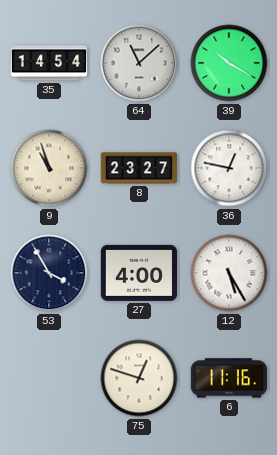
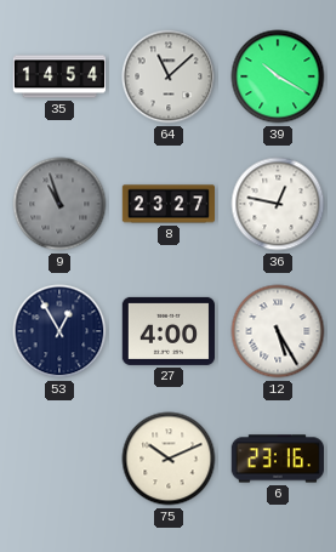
9 dial: cream -> grey
53: 3:55 -> 12:55
75: 12:48 -> 10:11
6: 11:16 -> 23:16
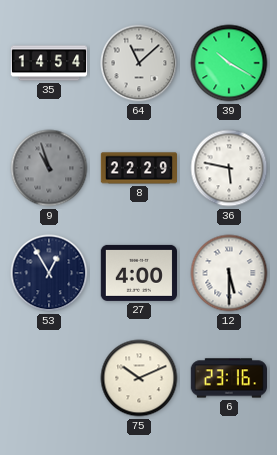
8: 23:27 -> 22:29
36: 12:47 -> 5:47
12: 5:25 -> 5:30
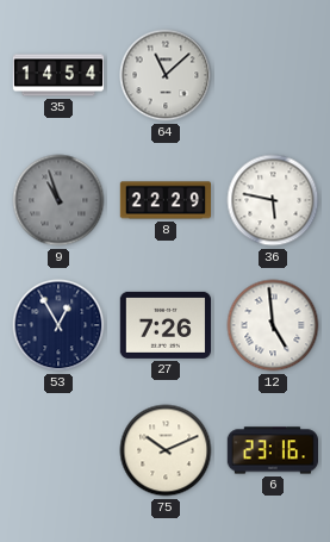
39: 10:20 -> none
27: 4:00 -> 7:26
12: 5:30 -> 4:59
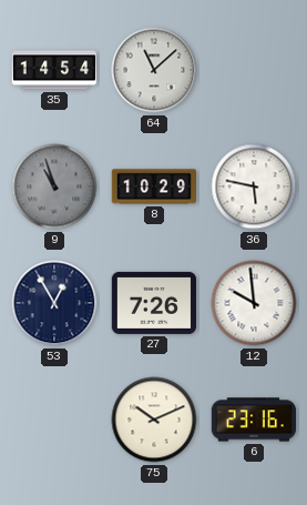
8: 22:29 -> 10:29
12: 4:59 -> 9:59
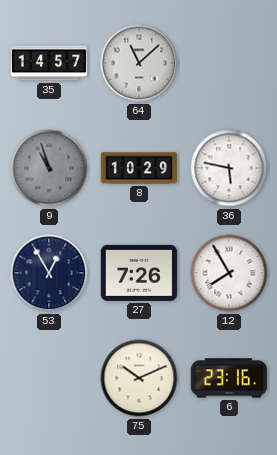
35: 14:54 -> 14:57
12: 9:59 -> 7:55
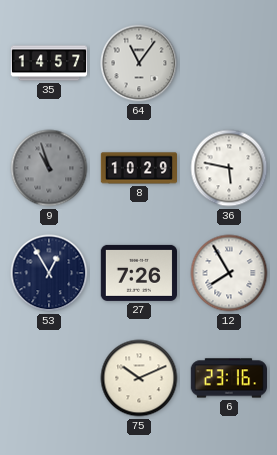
64: 11:08 -> 11:06
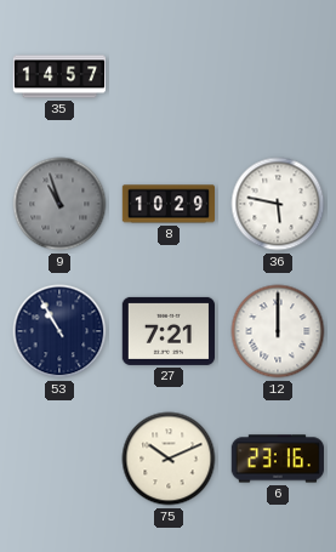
64: 11:06 -> none
53: 12:55 -> 10:55
27: 7:26 -> 7:21
12: 7:55 -> 12:00
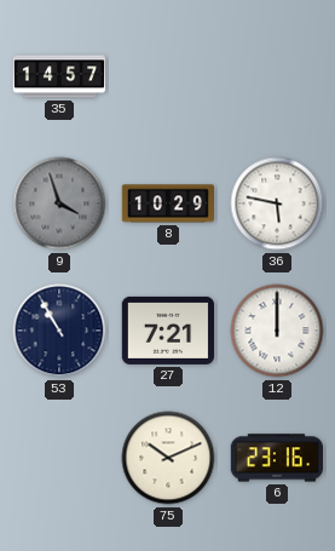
9: 10:57 -> 3:57
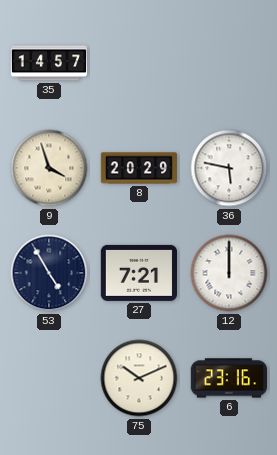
9 dial: grey -> cream
8: 10:29 -> 20:29
53: 10:55 -> 4:55
